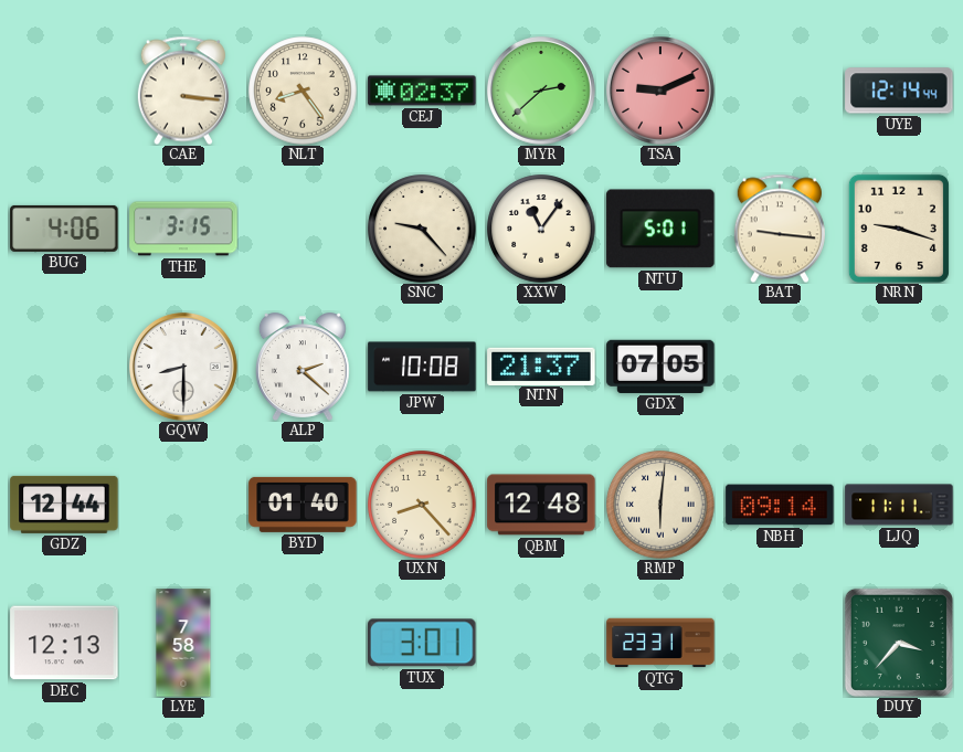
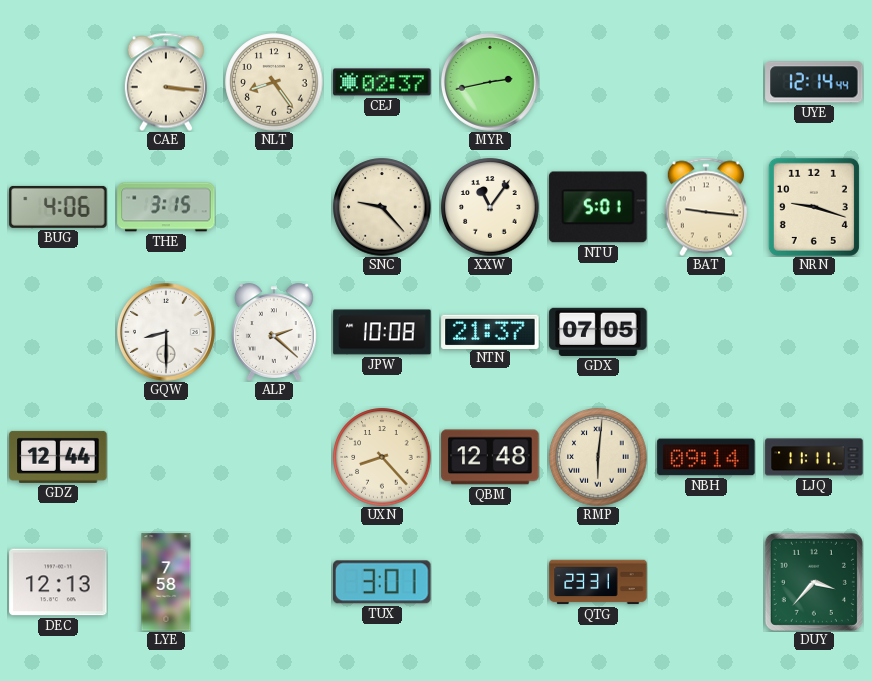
MYR: 2:38 -> 2:43
TSA: 9:11 -> none
BYD: 01:40 -> none
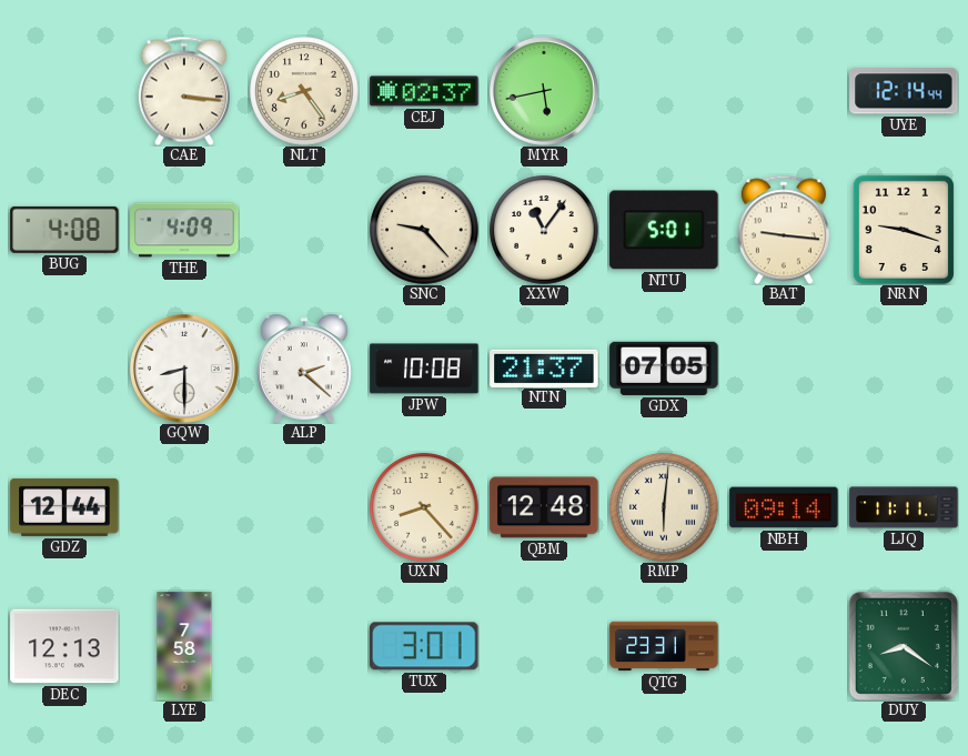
MYR: 2:43 -> 5:43
BUG: 4:06 -> 4:08
THE: 3:15 -> 4:09
DUY: 3:37 -> 8:21
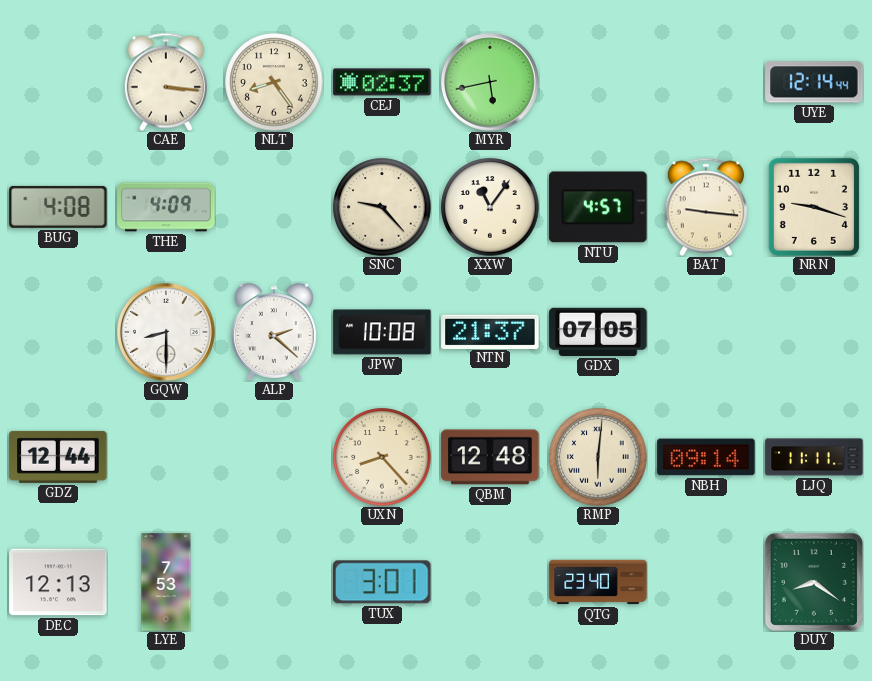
NTU: 5:01 -> 4:57
LYE: 7:58 -> 7:53
QTG: 23:31 -> 23:40
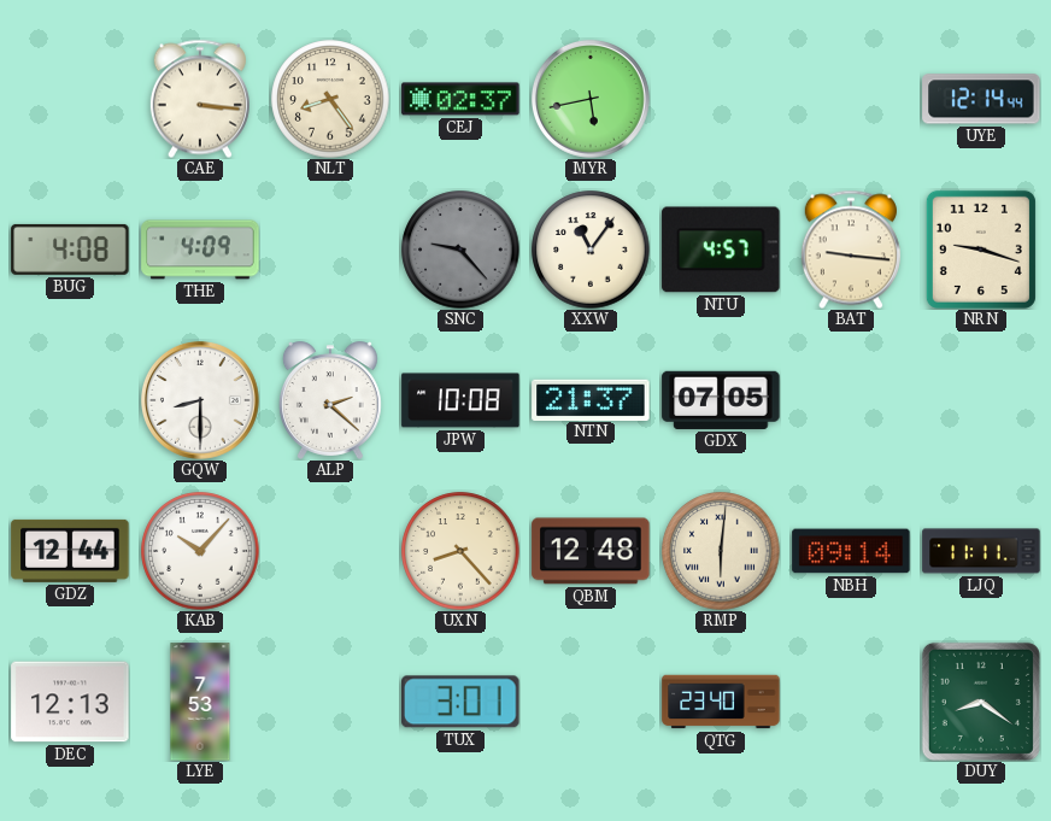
SNC dial: cream -> grey
KAB: none -> 10:07
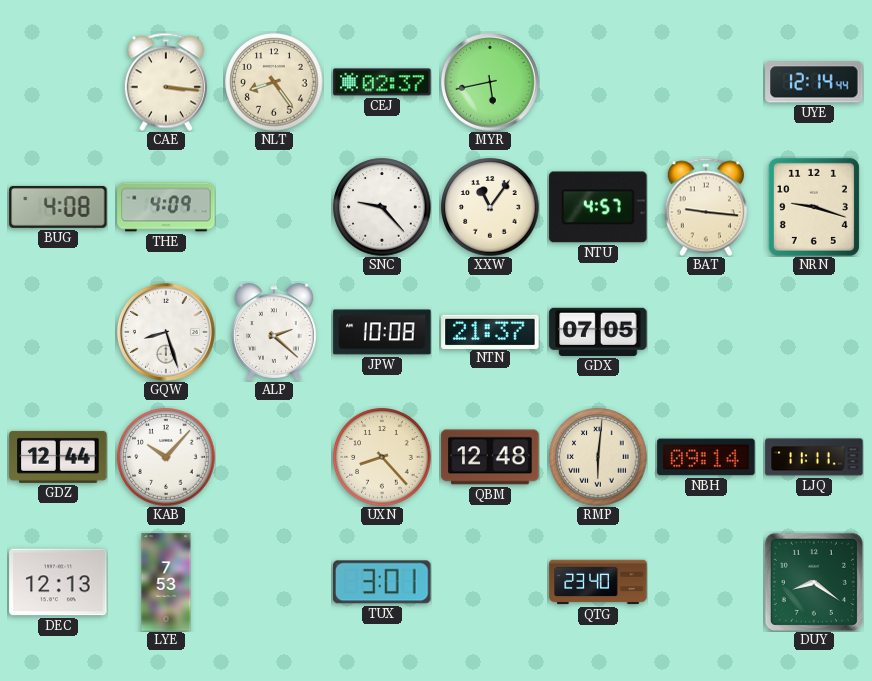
SNC dial: grey -> white
GQW: 8:30 -> 8:27
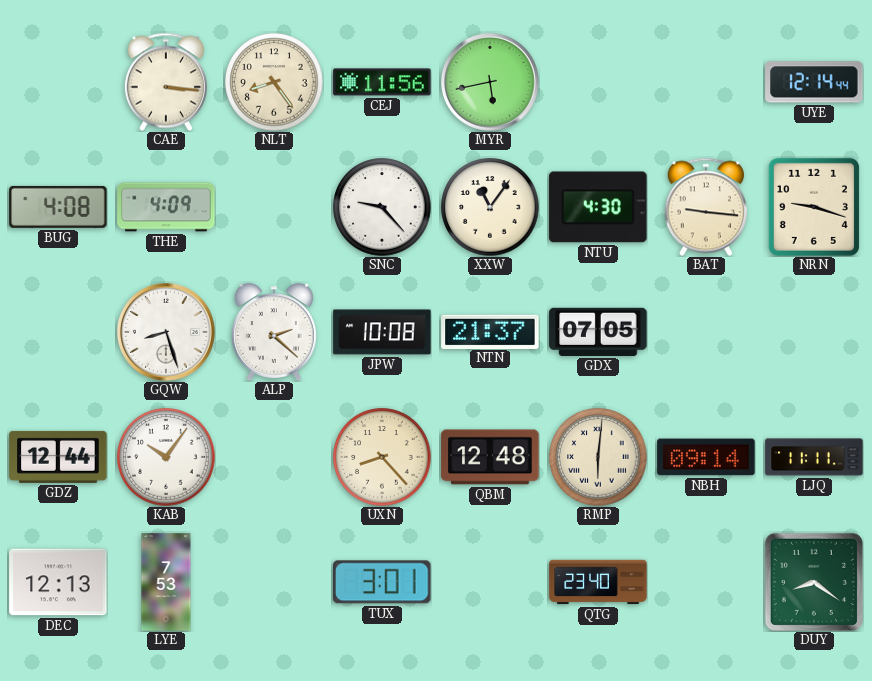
CEJ: 02:37 -> 11:56
NTU: 4:57 -> 4:30
KAB: 10:07 -> 10:06
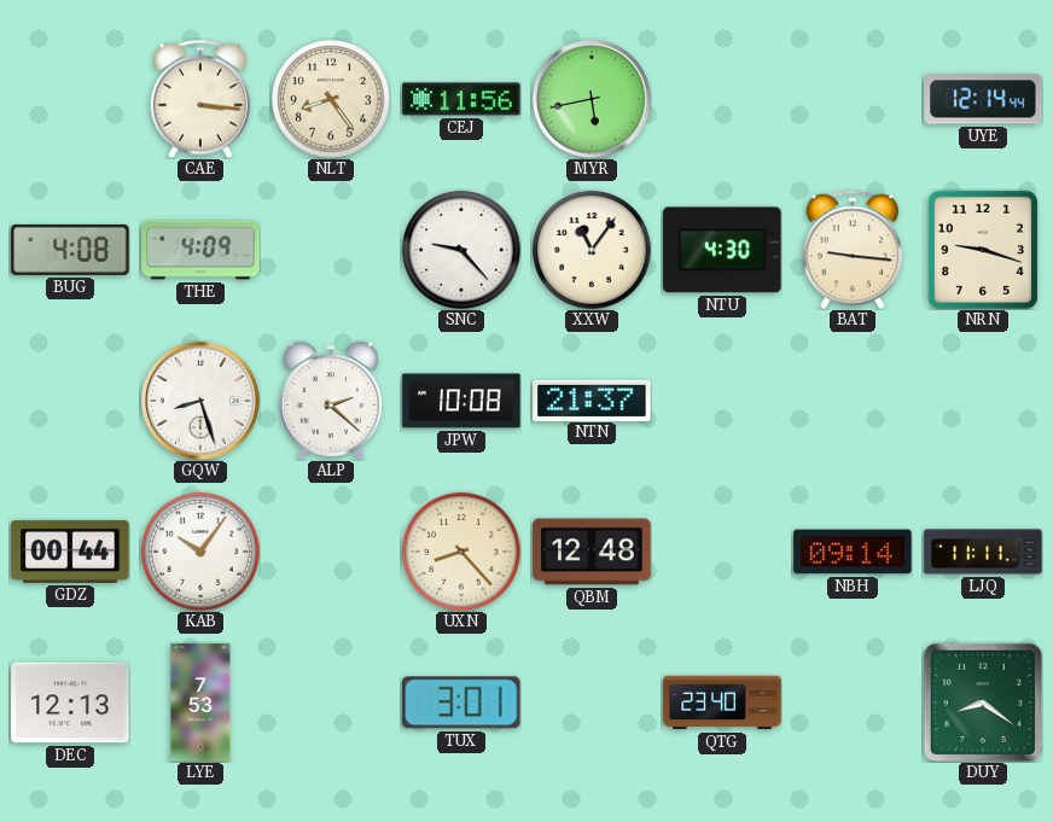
GDX: 07:05 -> none
GDZ: 12:44 -> 00:44
RMP: 6:01 -> none
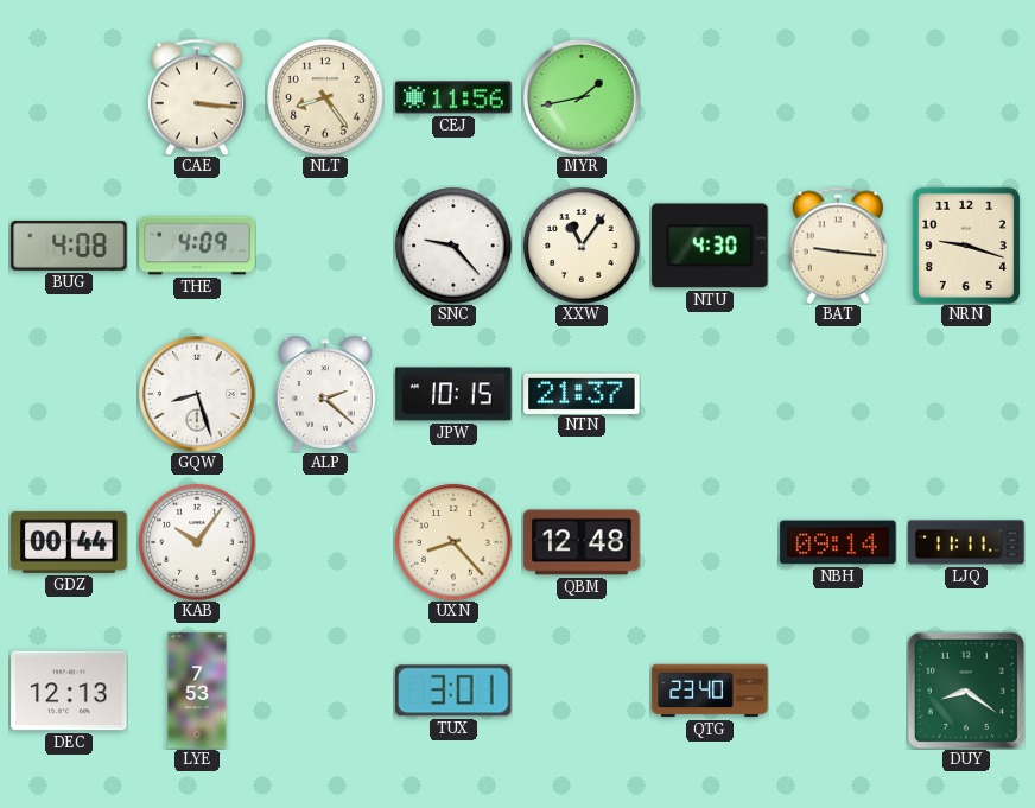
MYR: 5:43 -> 1:43
UYE: 12:14 -> none
JPW: 10:08 -> 10:15
